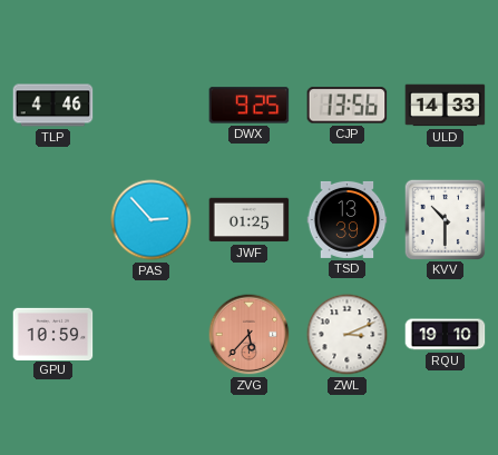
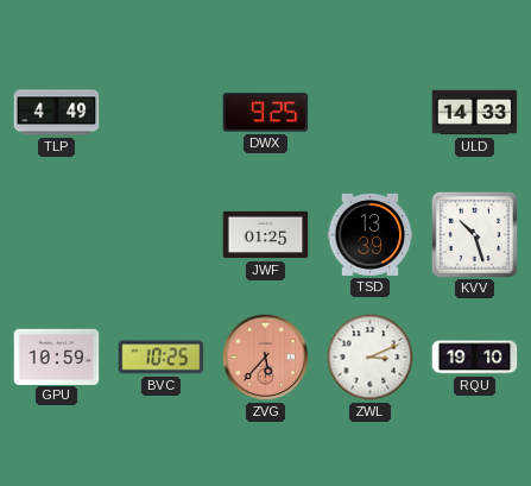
TLP: 4:46 -> 4:49
CJP: 13:56 -> none
PAS: 2:53 -> none
KVV: 10:30 -> 10:27
BVC: none -> 10:25
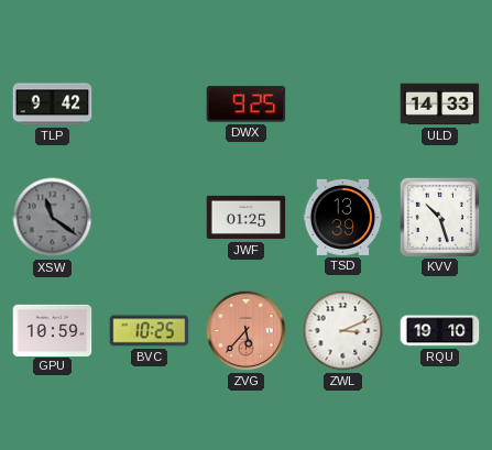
TLP: 4:49 -> 9:42
XSW: none -> 11:21
